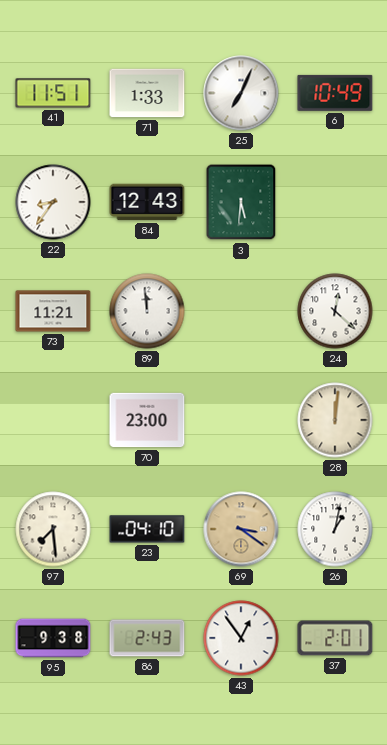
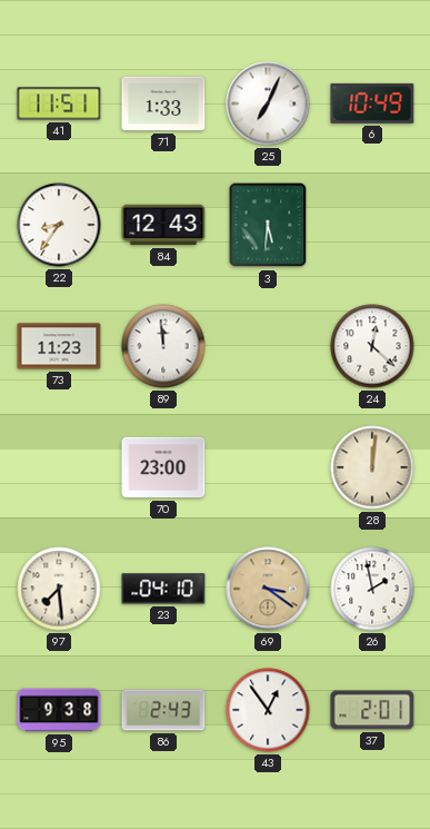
73: 11:21 -> 11:23
26: 1:02 -> 1:58
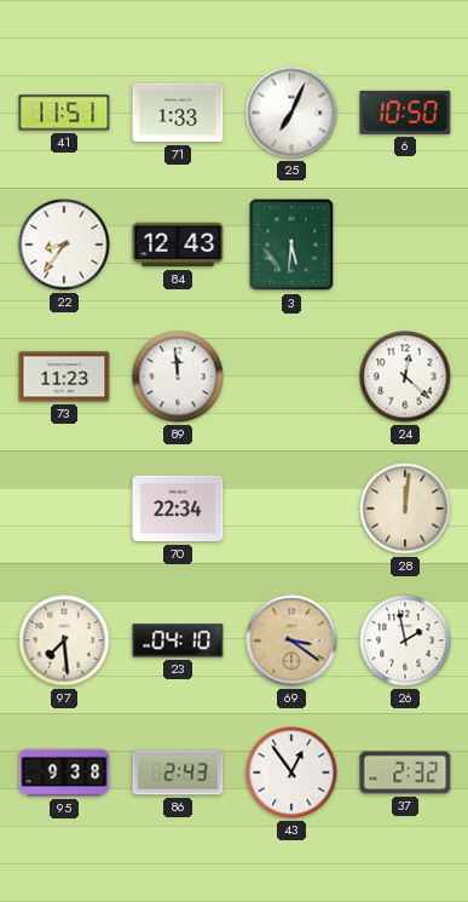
6: 10:49 -> 10:50
70: 23:00 -> 22:34
37: 2:01 -> 2:32
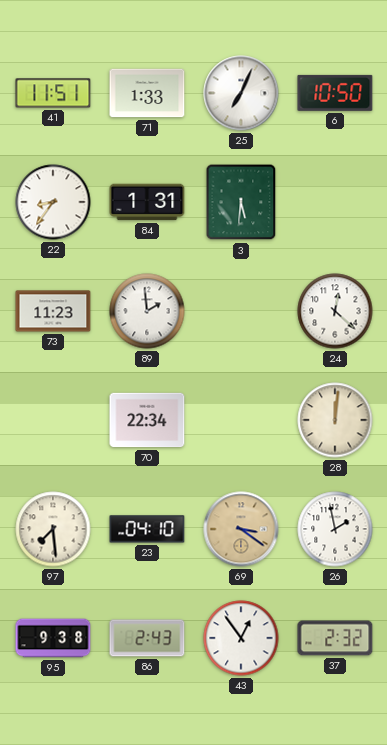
84: 12:43 -> 1:31
89: 11:59 -> 1:59
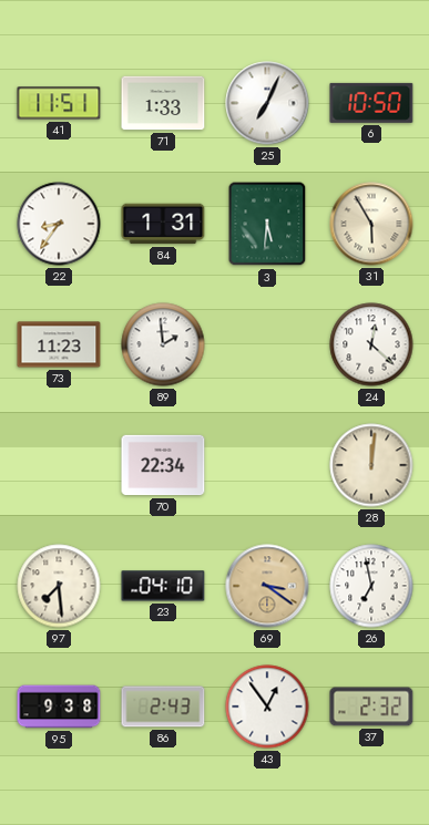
31: none -> 5:55
26: 1:58 -> 6:58
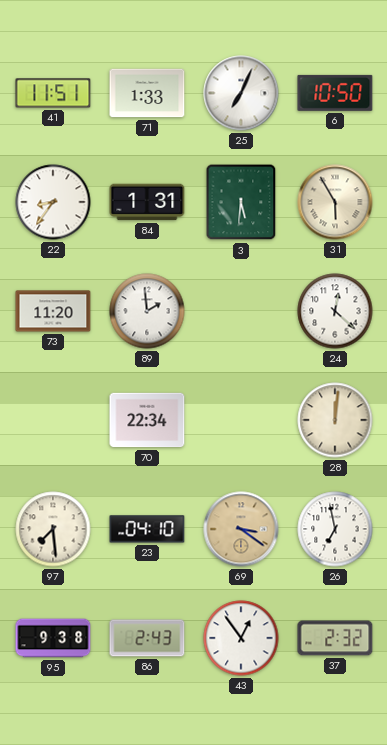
73: 11:23 -> 11:20
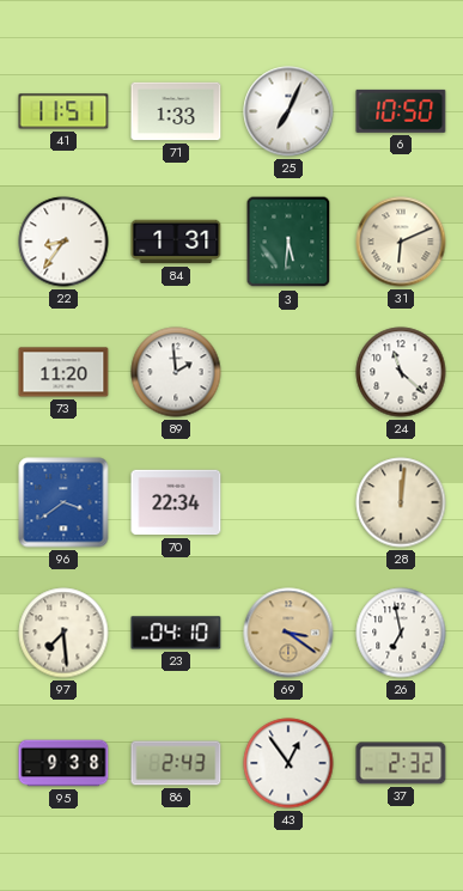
31: 5:55 -> 6:11
24: 12:22 -> 11:22
96: none -> 3:39
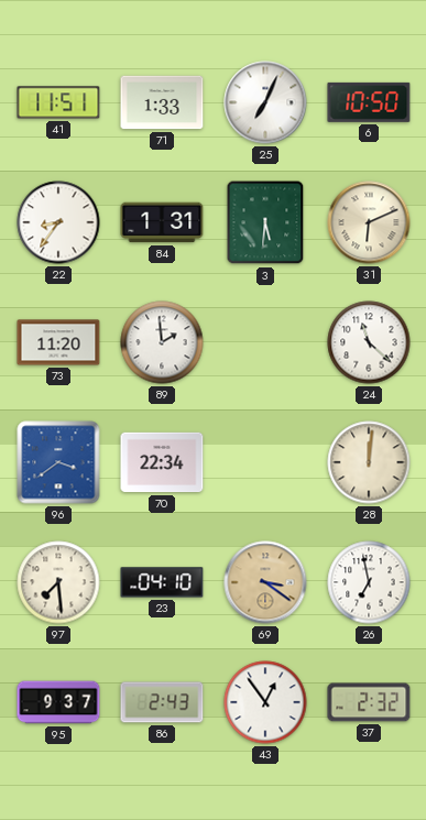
95: 9:38 -> 9:37
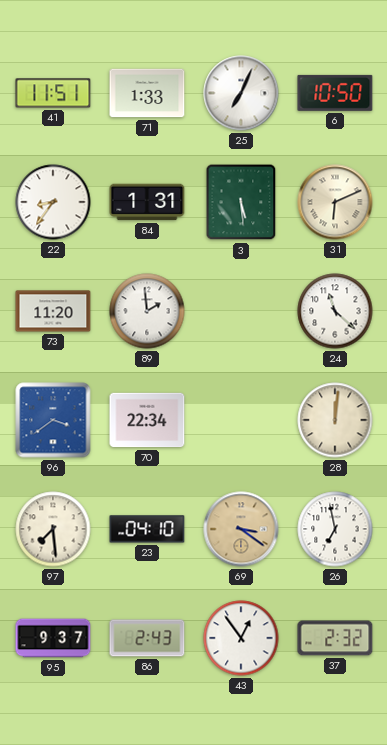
3: 5:31 -> 5:29
